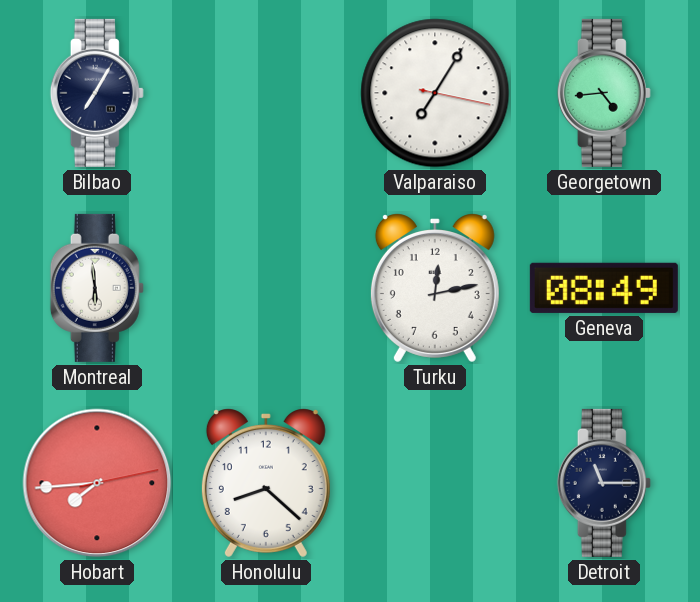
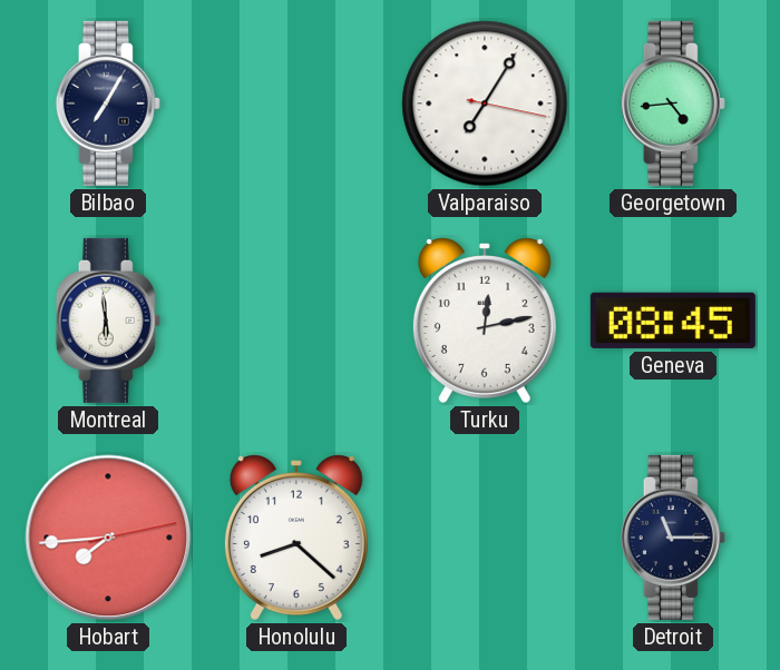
Geneva: 08:49 -> 08:45
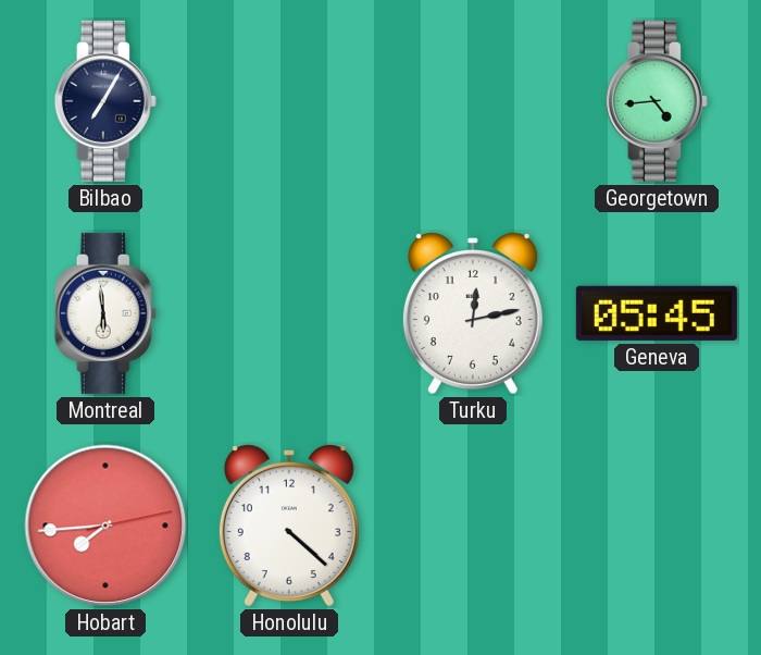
Valparaiso: 7:05 -> none
Geneva: 08:45 -> 05:45
Honolulu: 8:22 -> 4:22
Detroit: 11:15 -> none
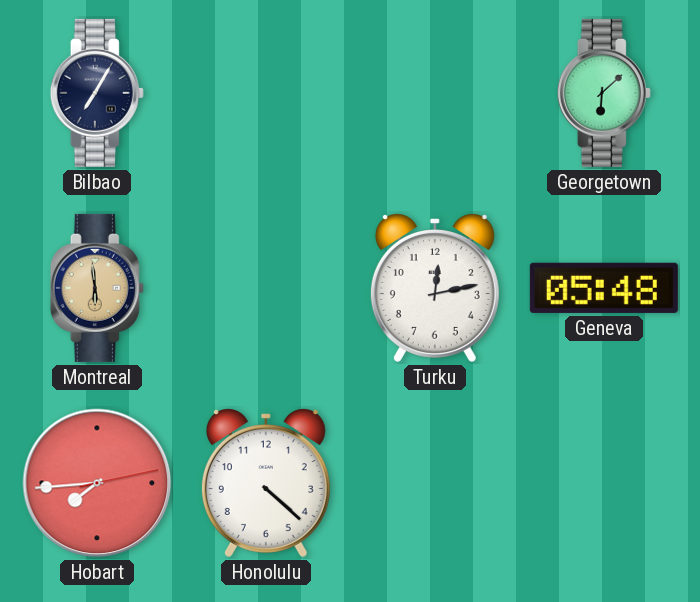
Georgetown: 4:44 -> 6:08
Montreal dial: white -> champagne
Geneva: 05:45 -> 05:48
